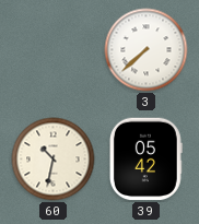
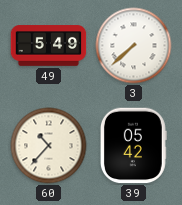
49: none -> 5:49
60: 10:32 -> 10:37
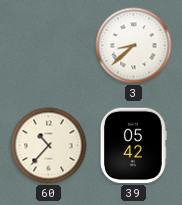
49: 5:49 -> none
3: 7:38 -> 8:38
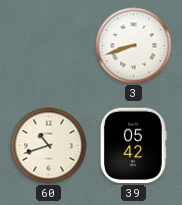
3: 8:38 -> 8:42
60: 10:37 -> 10:42
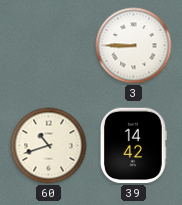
3: 8:42 -> 8:45
39: 05:42 -> 14:42
